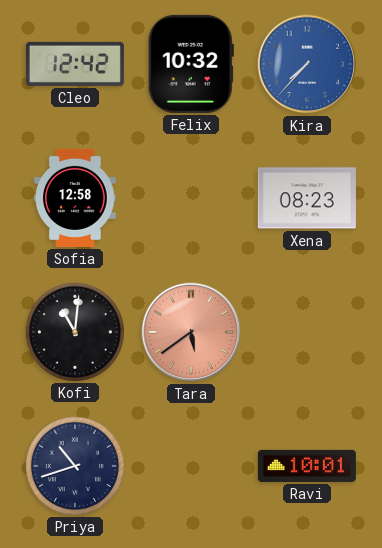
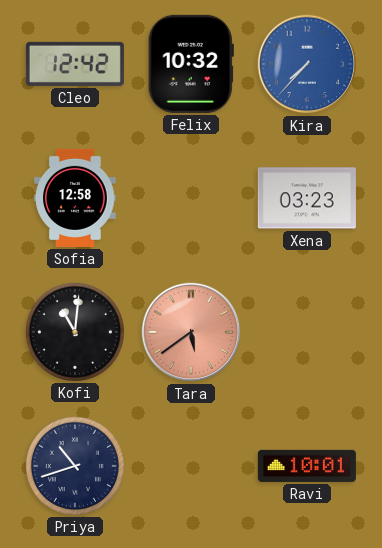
Xena: 08:23 -> 03:23
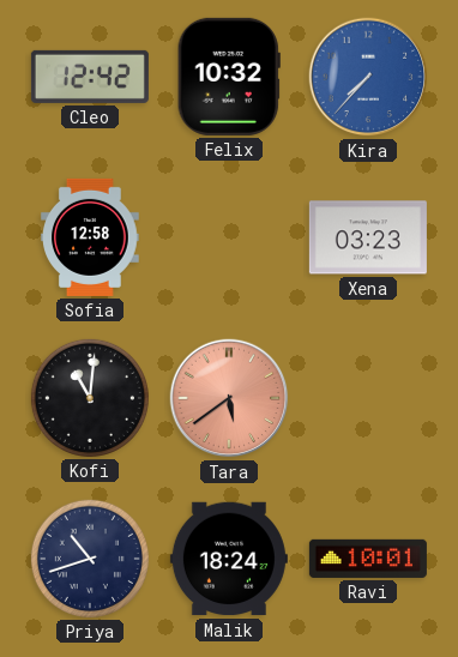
Malik: none -> 18:24
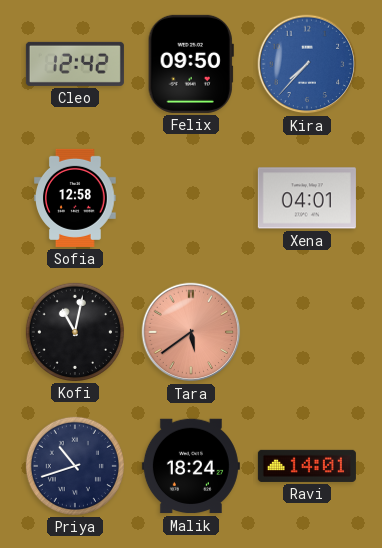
Felix: 10:32 -> 09:50
Xena: 03:23 -> 04:01
Kofi: 11:01 -> 11:02
Ravi: 10:01 -> 14:01
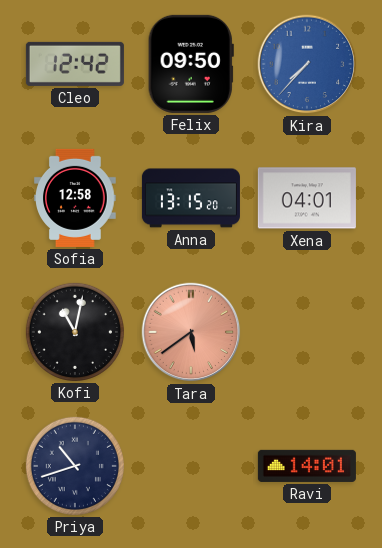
Anna: none -> 13:15
Malik: 18:24 -> none
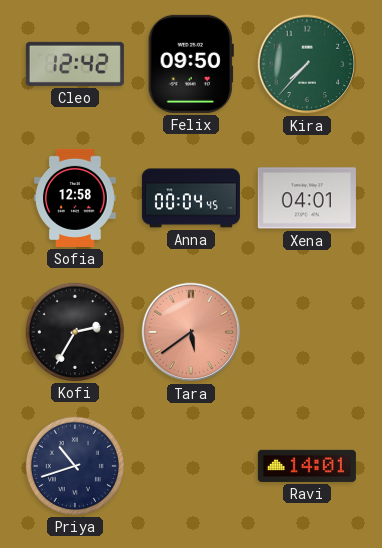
Kira dial: blue -> green
Anna: 13:15 -> 00:04
Kofi: 11:02 -> 2:35
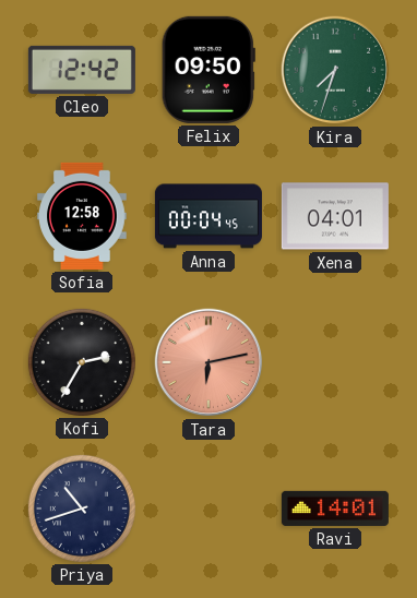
Kira: 7:37 -> 7:33
Tara: 5:39 -> 6:13
